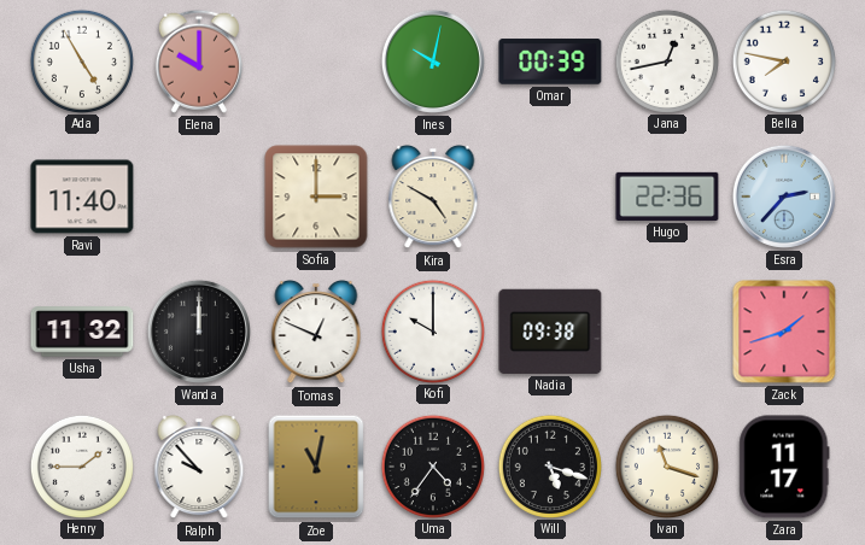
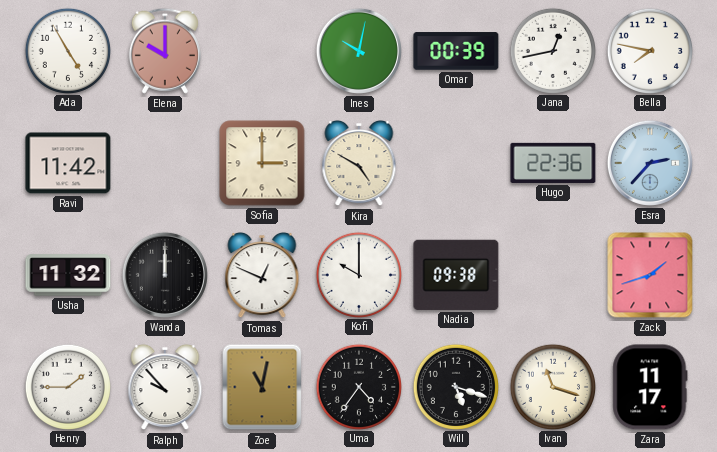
Ravi: 11:40 -> 11:42
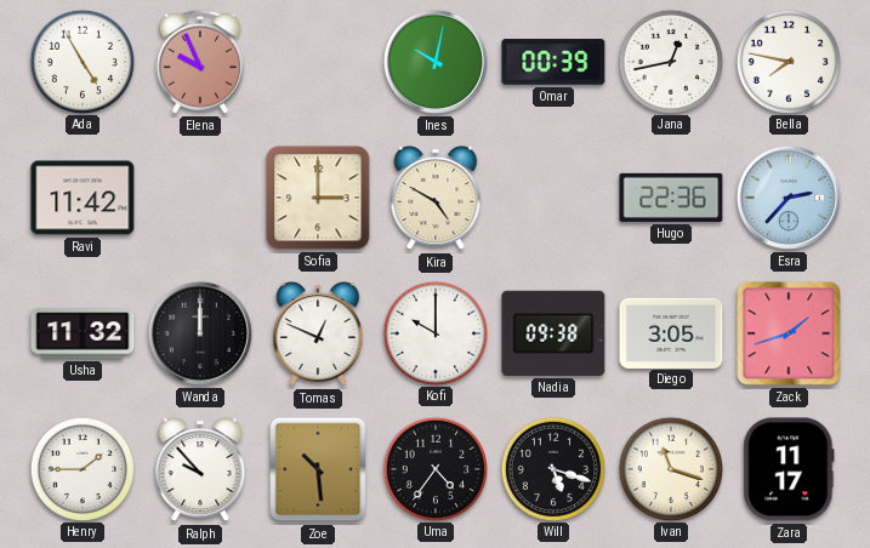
Elena: 10:00 -> 9:56
Diego: none -> 3:05
Zoe: 11:02 -> 10:29
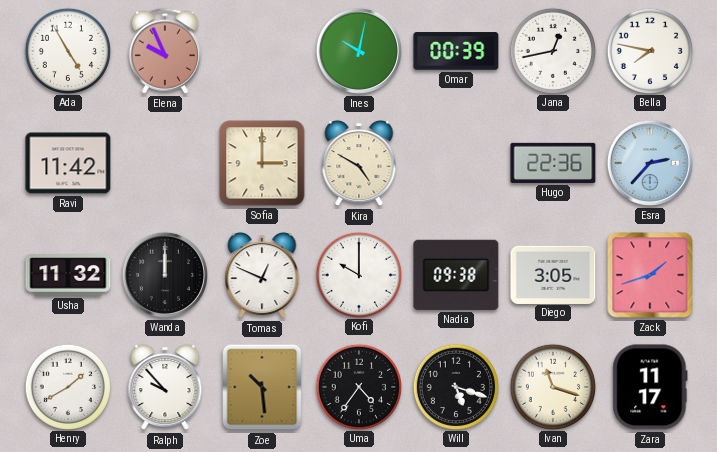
Henry: 1:45 -> 1:40
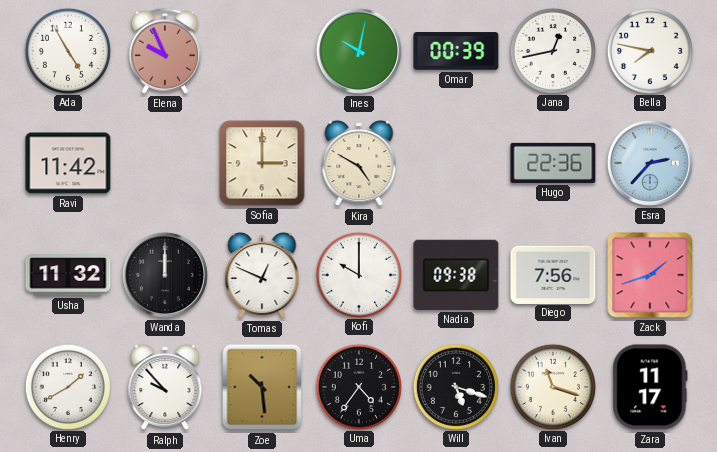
Diego: 3:05 -> 7:56
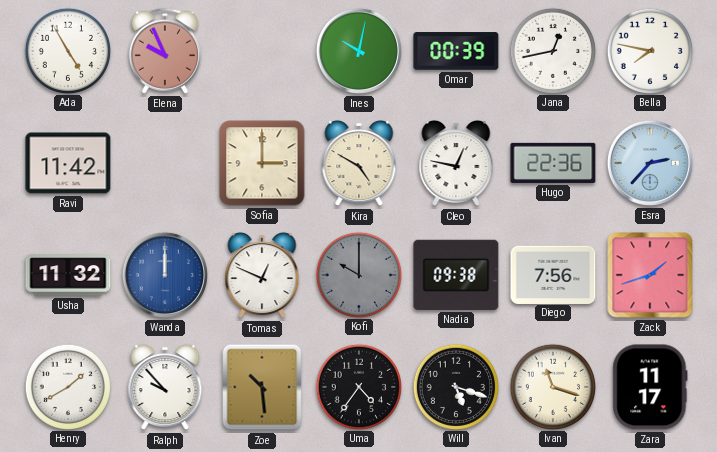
Cleo: none -> 12:47
Wanda dial: black -> blue
Kofi dial: white -> grey
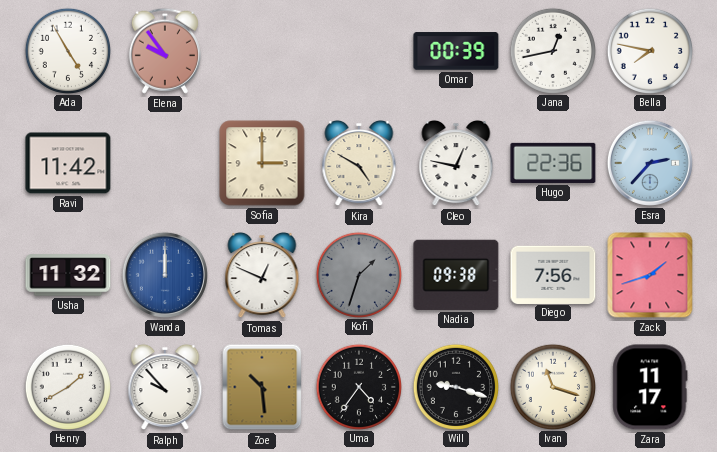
Elena: 9:56 -> 9:54
Ines: 10:02 -> none
Kofi: 10:00 -> 1:33
Will: 5:18 -> 9:18
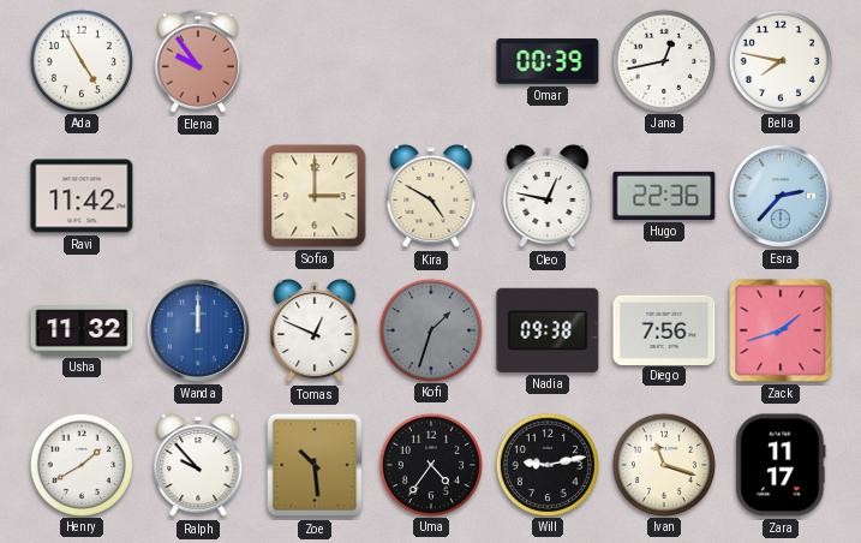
Will: 9:18 -> 9:13
